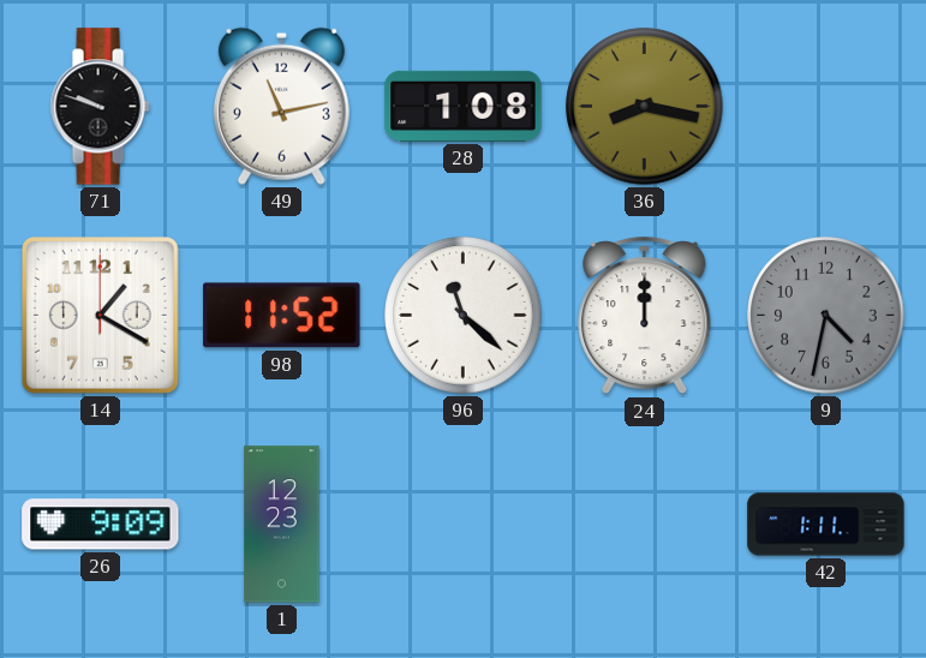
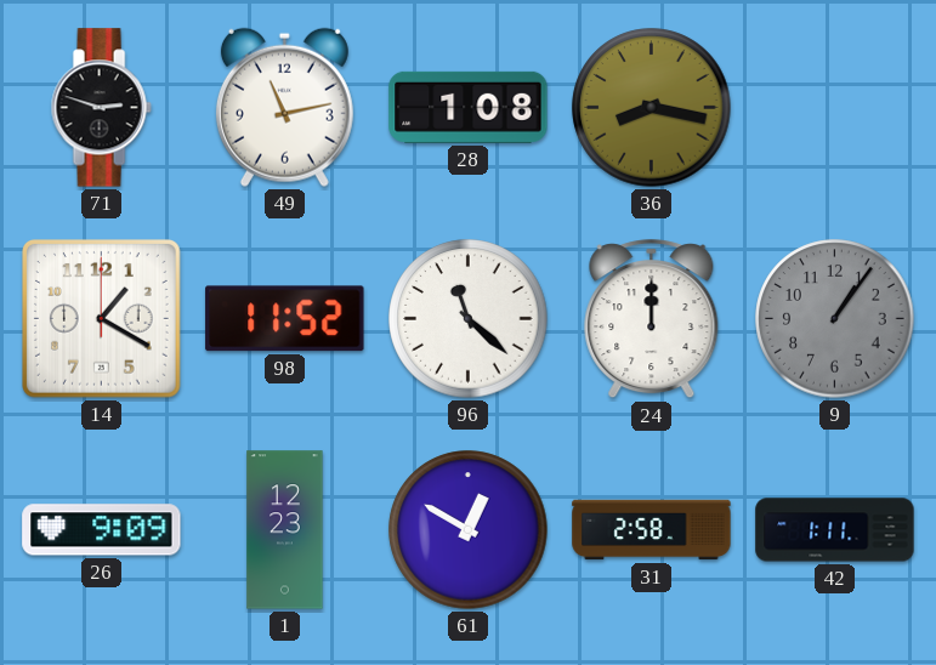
71: 9:48 -> 2:48
9: 4:32 -> 1:06
61: none -> 12:50
31: none -> 2:58
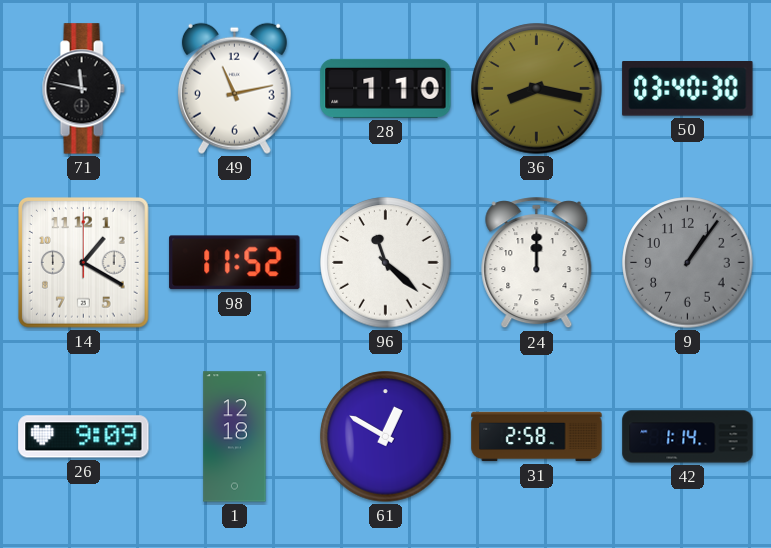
71: 2:48 -> 11:47
28: 1:08 -> 1:10
50: none -> 03:40
1: 12:23 -> 12:18
42: 1:11 -> 1:14
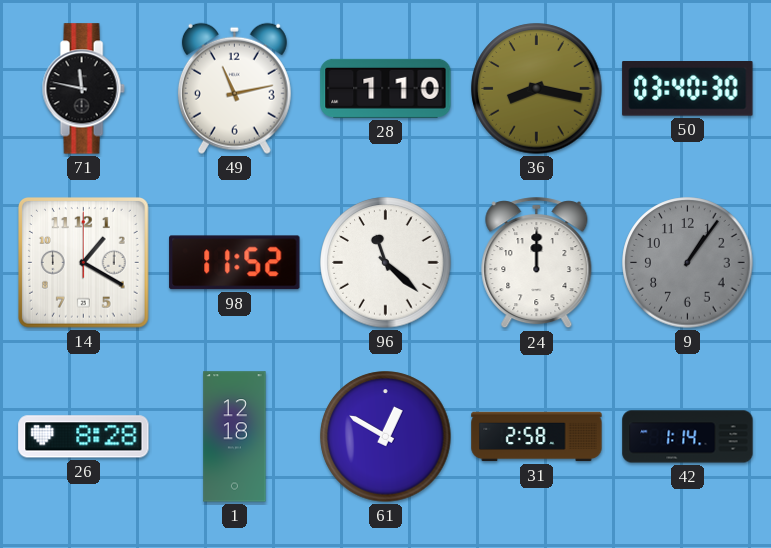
26: 9:09 -> 8:28
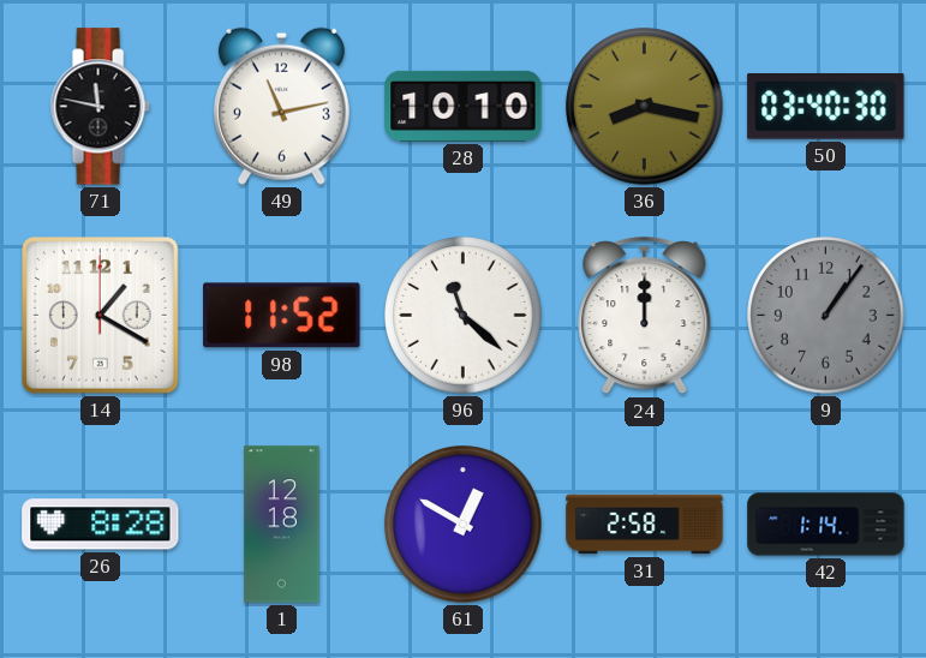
28: 1:10 -> 10:10
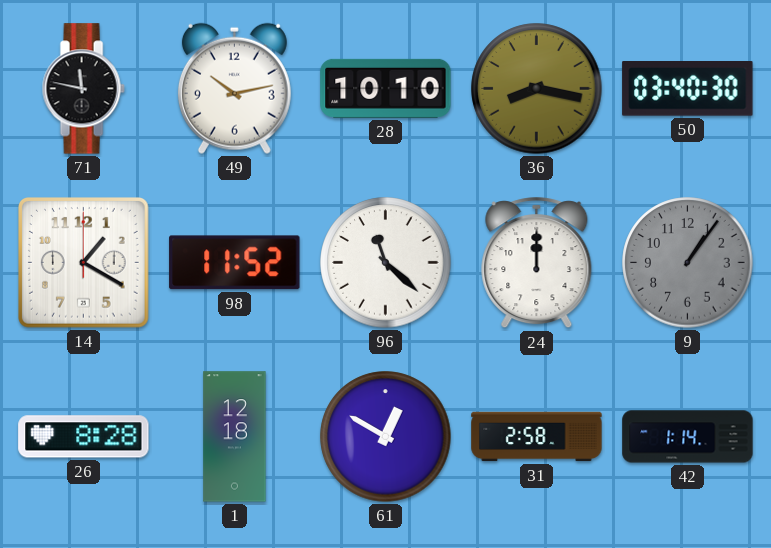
49: 11:13 -> 10:13
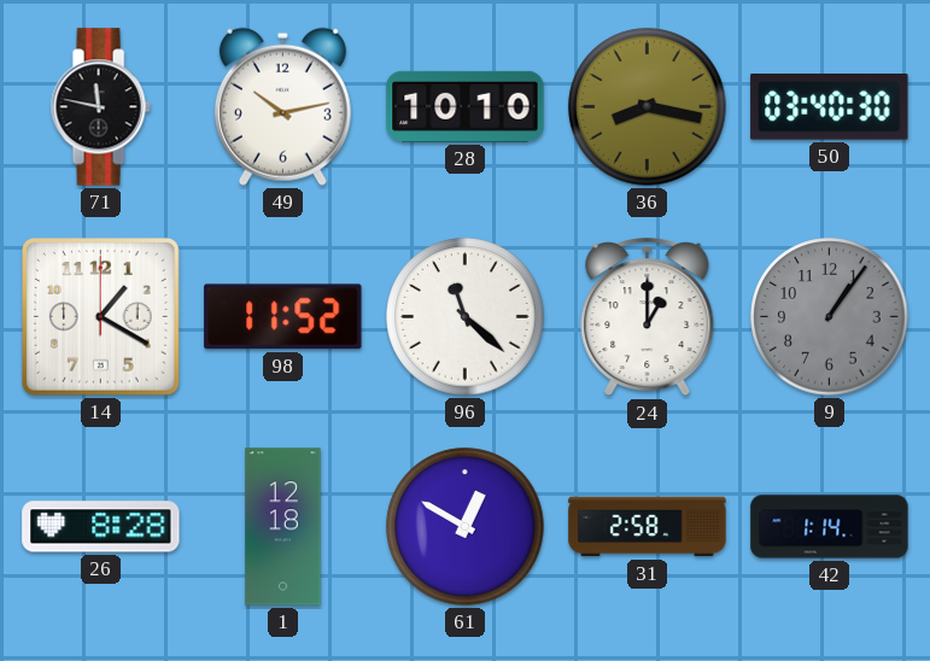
24: 12:00 -> 1:00
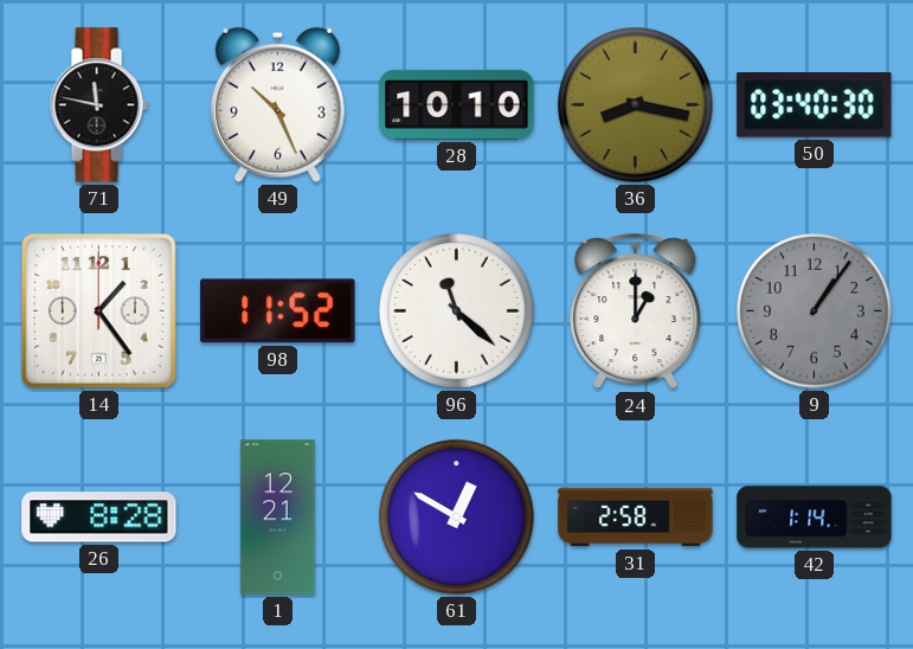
49: 10:13 -> 10:26
14: 1:20 -> 1:24
1: 12:18 -> 12:21
